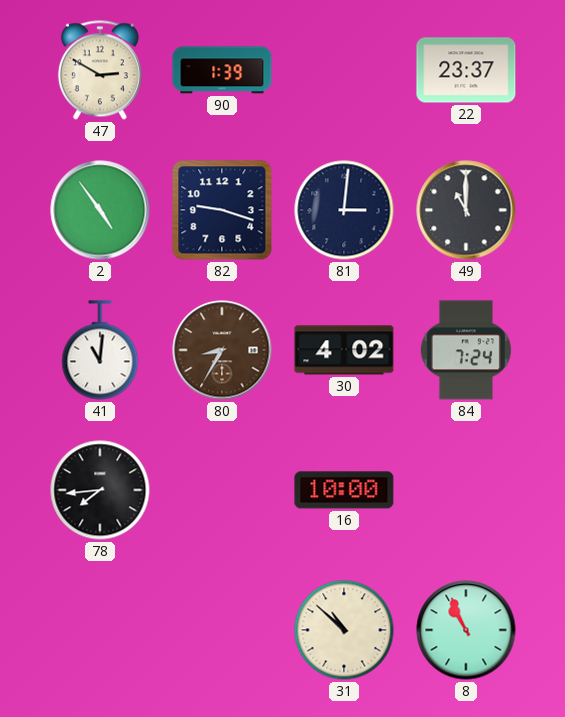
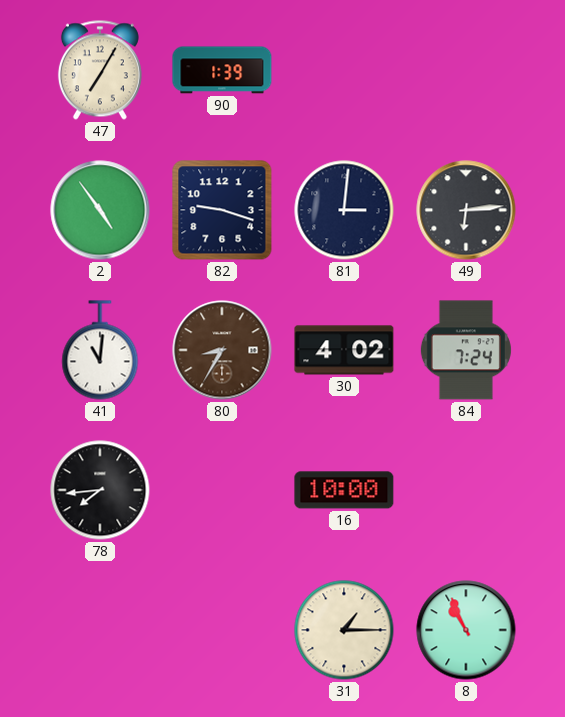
47: 2:50 -> 7:05
22: 23:37 -> none
49: 11:00 -> 6:14
31: 10:52 -> 1:15
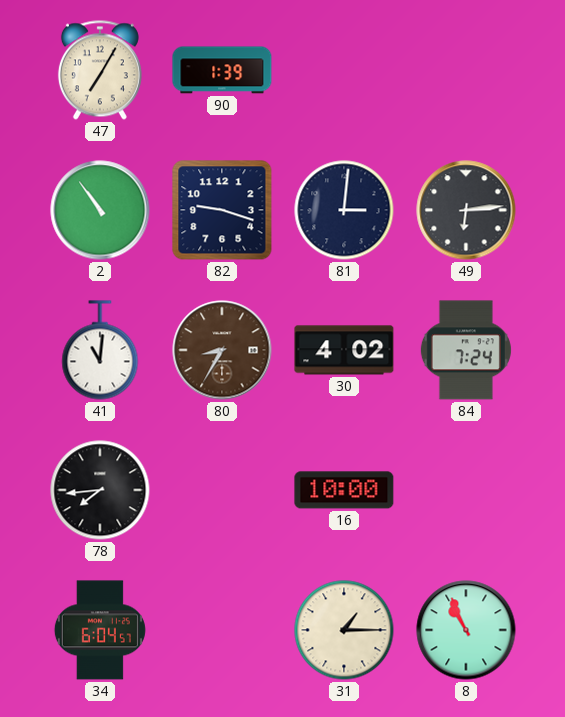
2: 4:54 -> 10:54
34: none -> 6:04
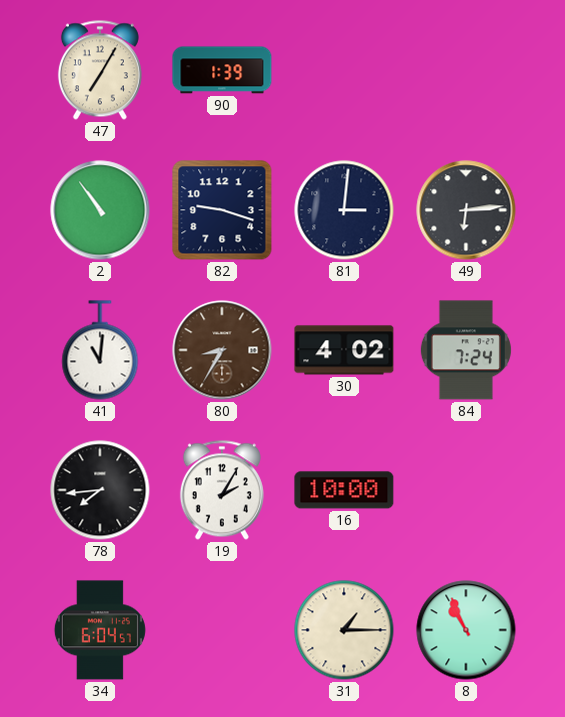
19: none -> 2:05
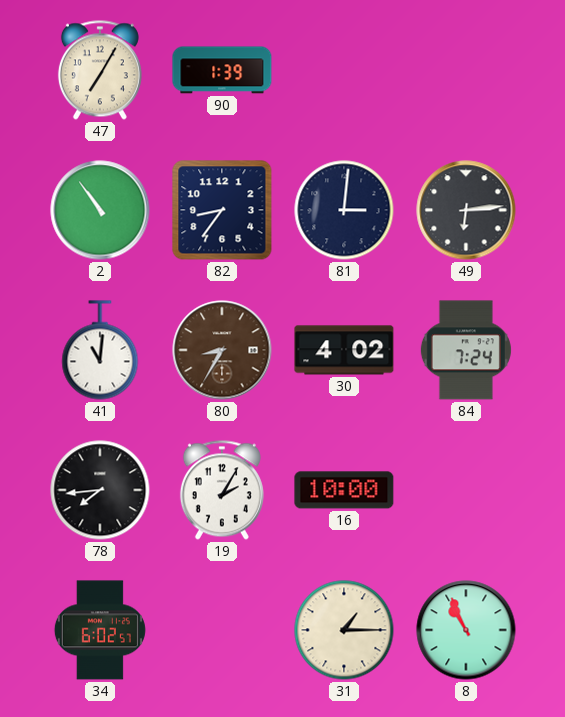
82: 9:18 -> 8:36
34: 6:04 -> 6:02
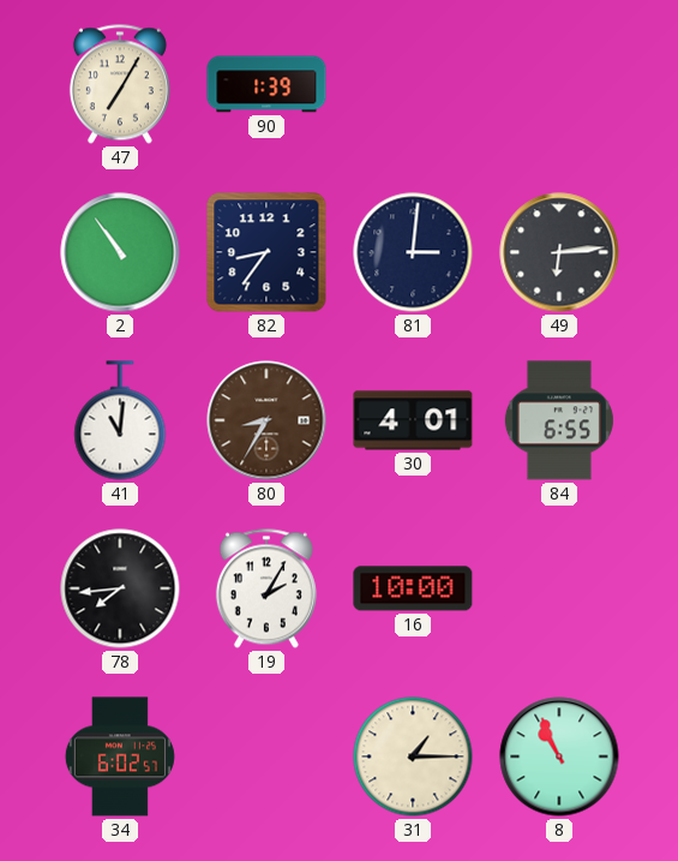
30: 4:02 -> 4:01
84: 7:24 -> 6:55
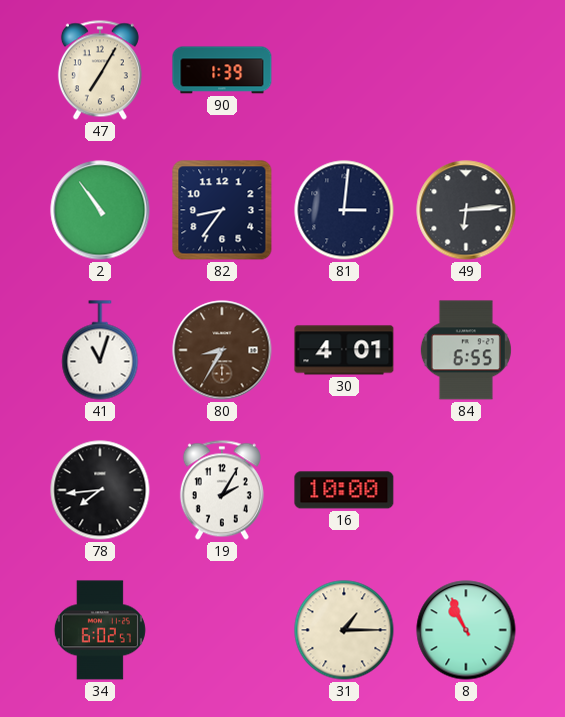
41: 11:01 -> 11:03
